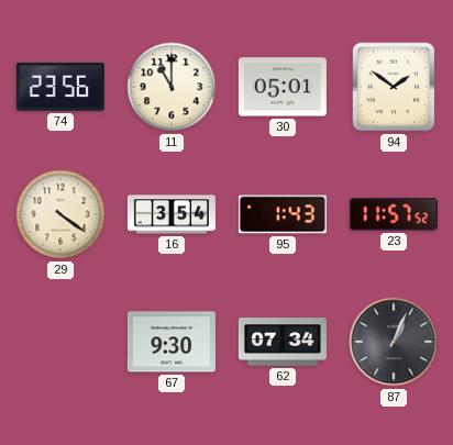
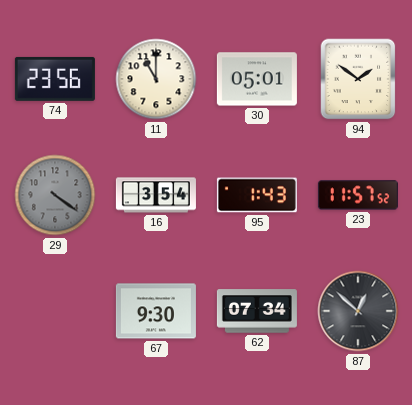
29 dial: cream -> grey
87: 1:04 -> 12:52
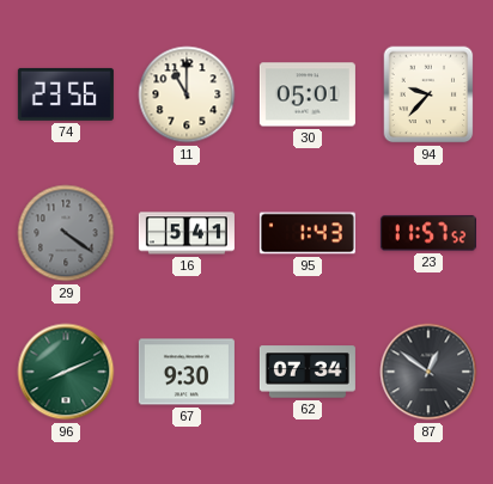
94: 1:51 -> 9:37
16: 3:54 -> 5:41
96: none -> 8:11
87: 12:52 -> 12:51
